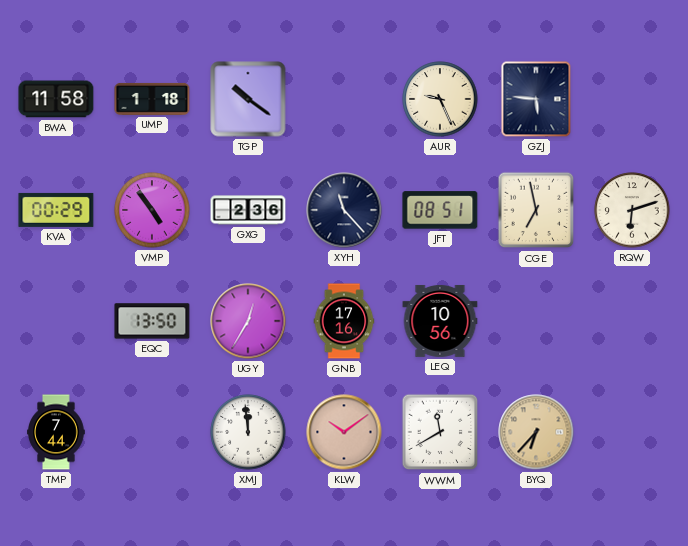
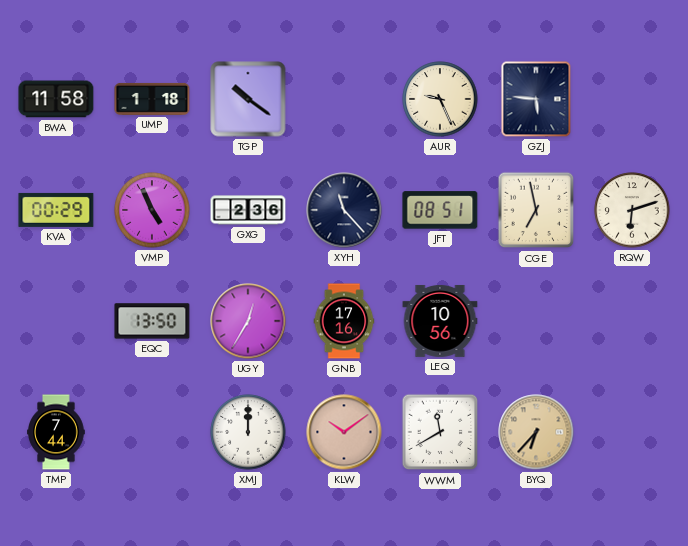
VMP: 4:54 -> 4:56
XMJ: 11:59 -> 12:00
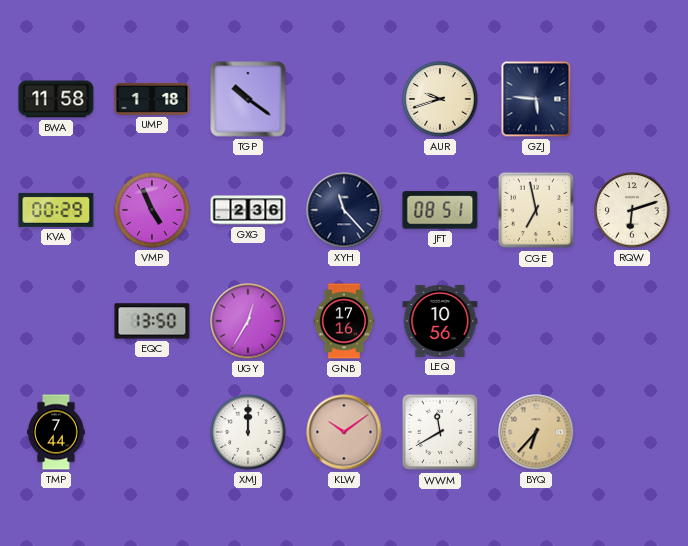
AUR: 9:26 -> 9:42
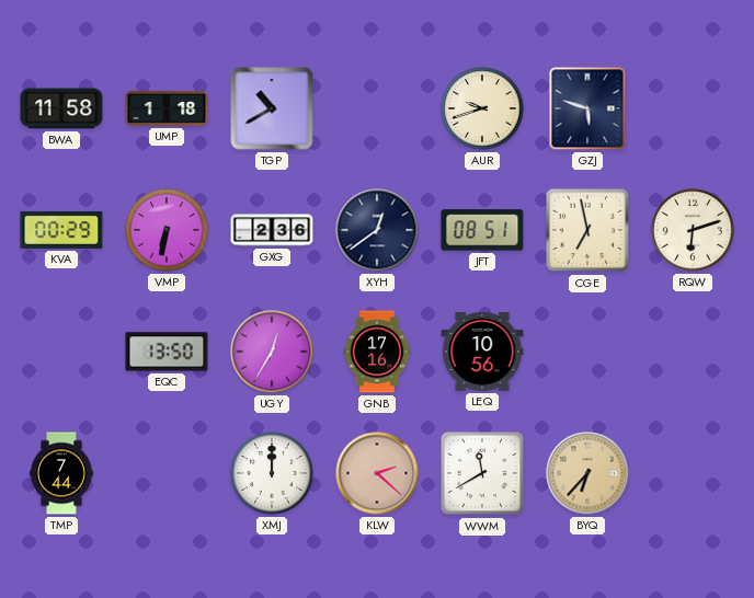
TGP: 10:21 -> 10:40
GZJ: 5:46 -> 5:48
VMP: 4:56 -> 6:32
XYH: 11:23 -> 12:39
KLW: 10:09 -> 2:22
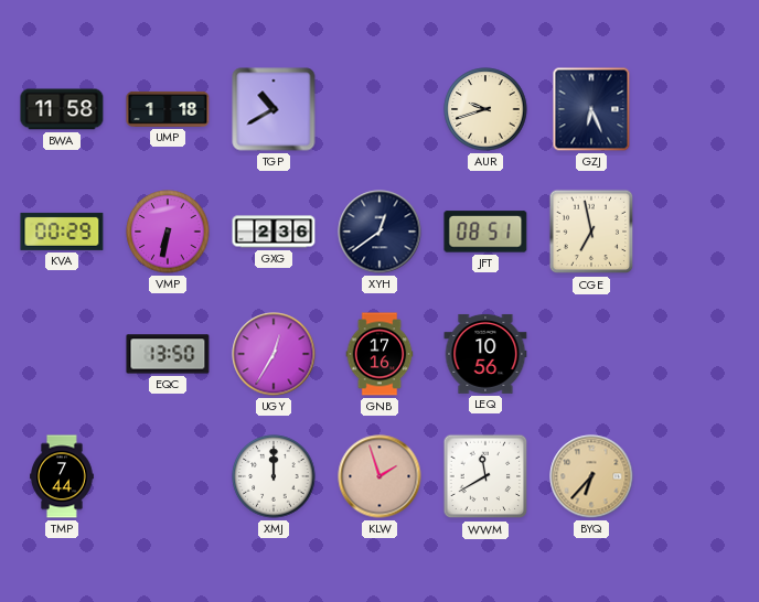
GZJ: 5:48 -> 6:26
RQW: 6:12 -> none
KLW: 2:22 -> 1:57
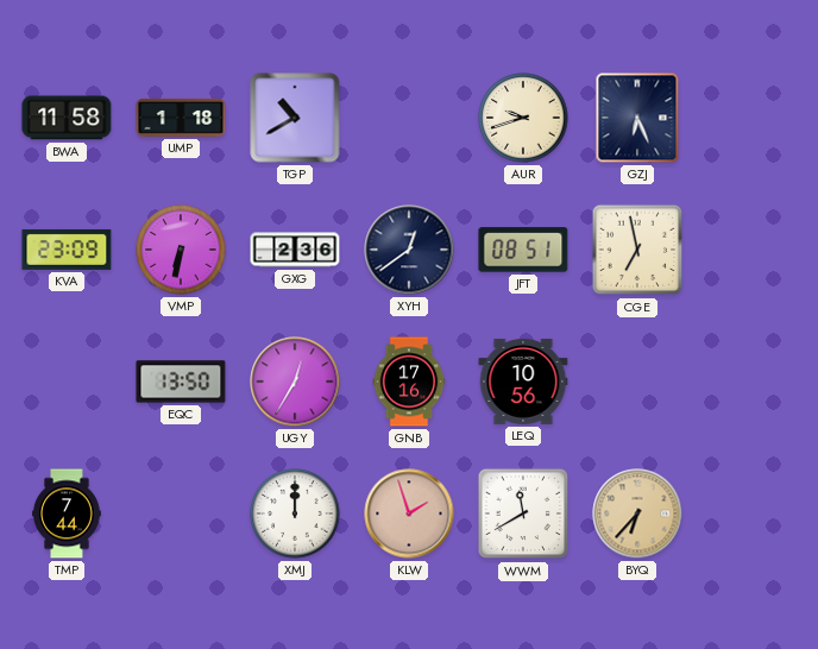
KVA: 00:29 -> 23:09
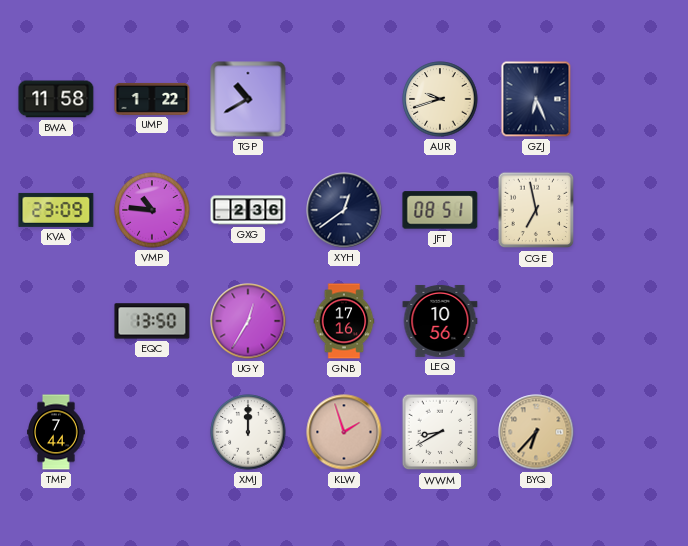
UMP: 1:18 -> 1:22
VMP: 6:32 -> 10:46
WWM: 11:40 -> 8:40
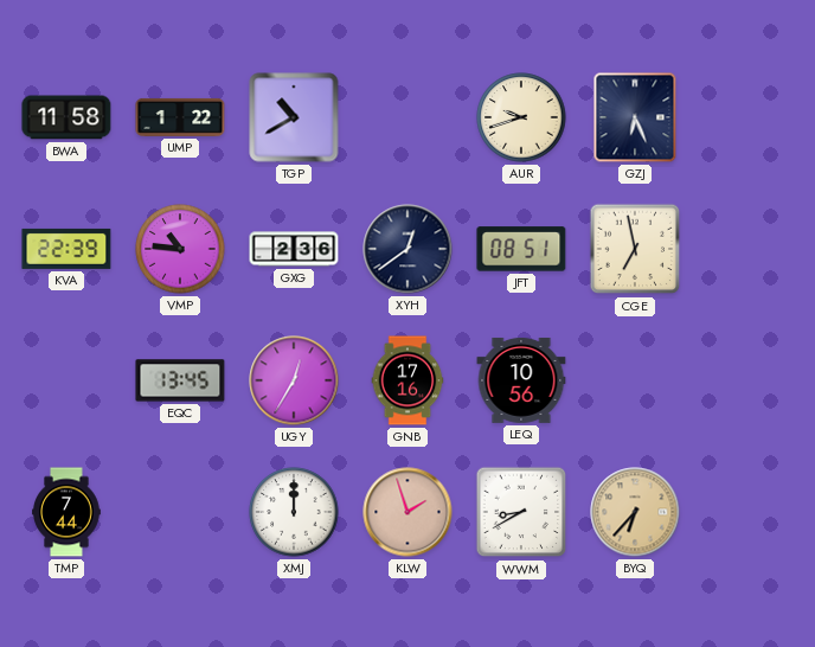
KVA: 23:09 -> 22:39
EQC: 13:50 -> 13:45
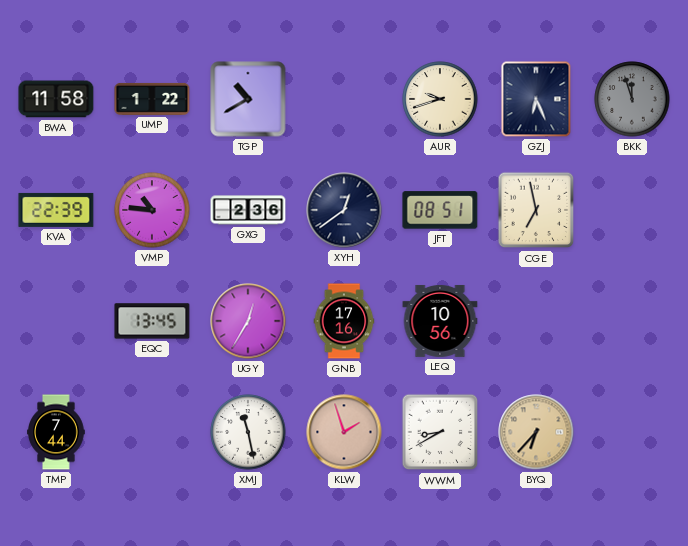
BKK: none -> 11:57
XMJ: 12:00 -> 11:28
